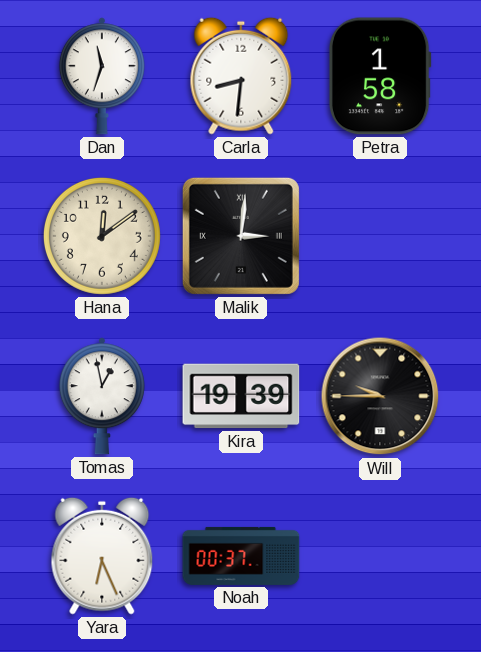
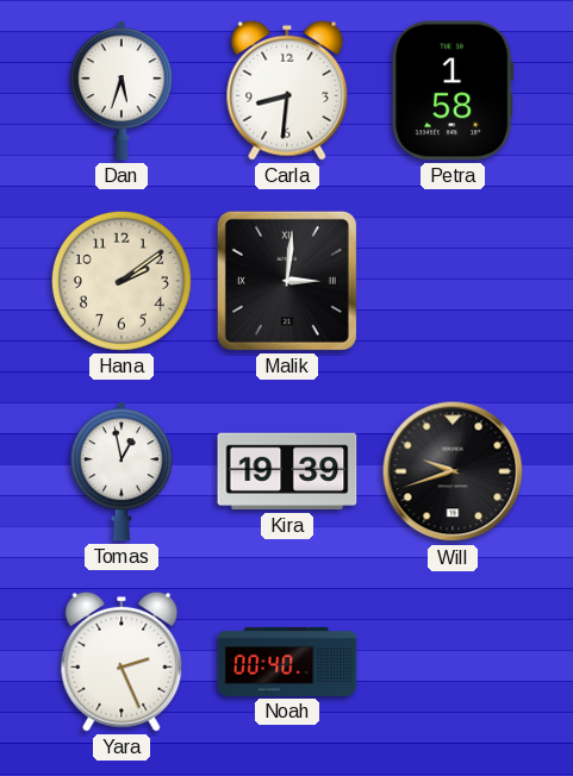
Dan: 11:33 -> 5:33
Hana: 12:09 -> 2:09
Will: 9:45 -> 9:42
Yara: 6:26 -> 2:26
Noah: 00:37 -> 00:40
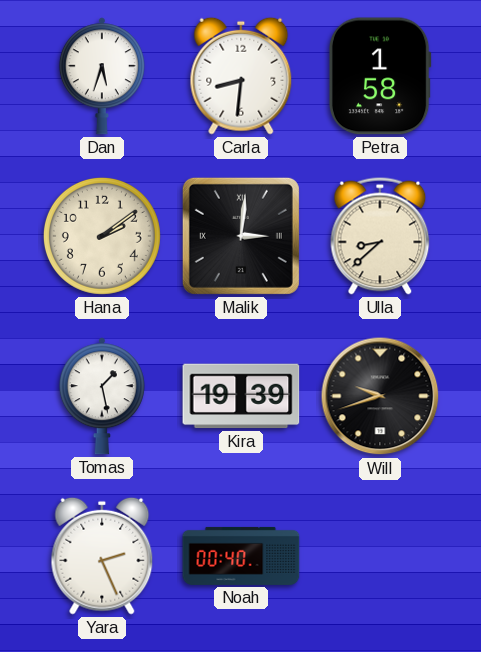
Ulla: none -> 8:38
Tomas: 12:58 -> 1:28
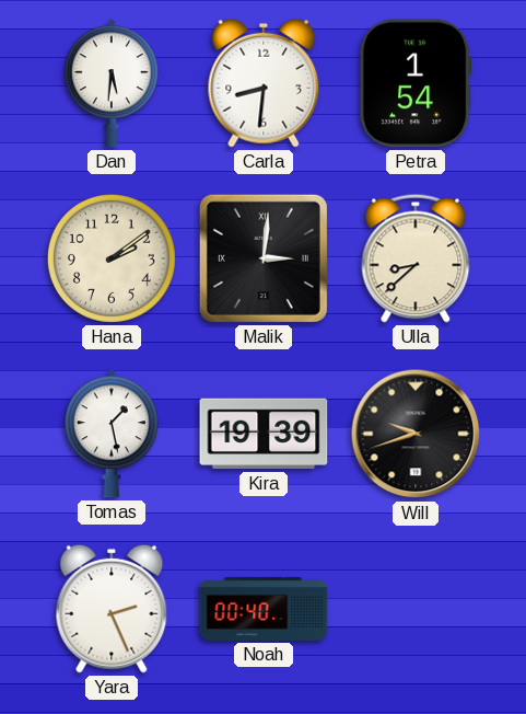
Dan: 5:33 -> 5:31
Petra: 1:58 -> 1:54
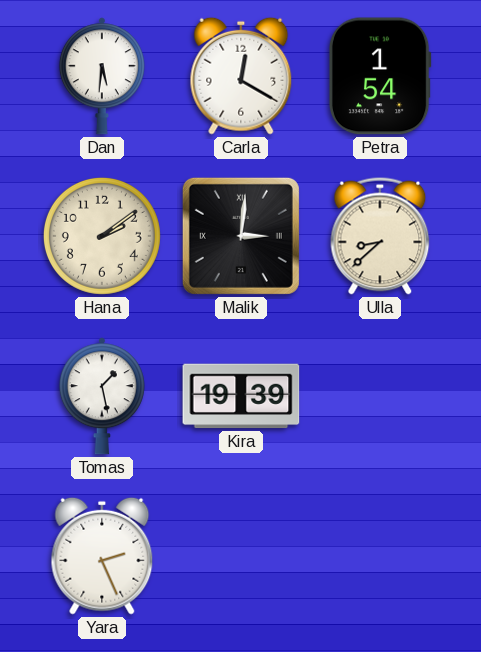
Carla: 8:31 -> 12:20
Will: 9:42 -> none
Noah: 00:40 -> none
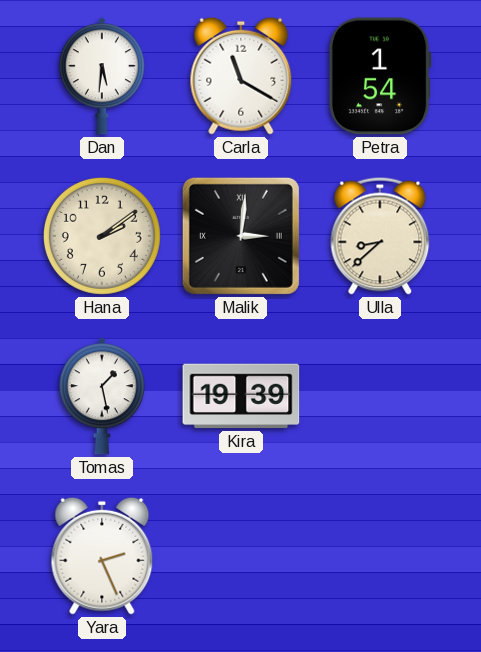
Carla: 12:20 -> 11:20
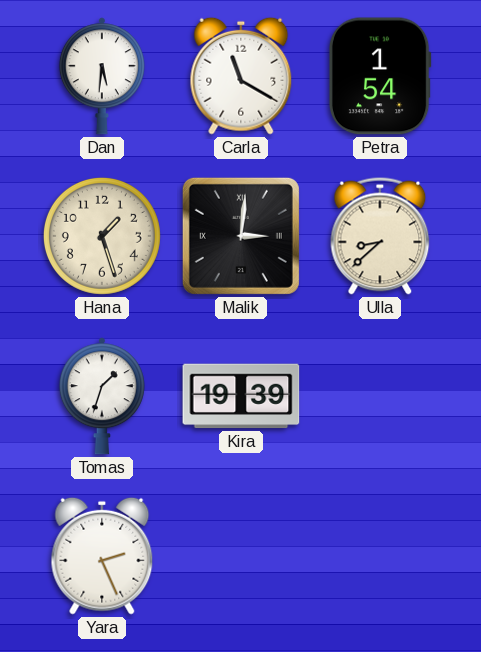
Hana: 2:09 -> 1:27
Tomas: 1:28 -> 1:33
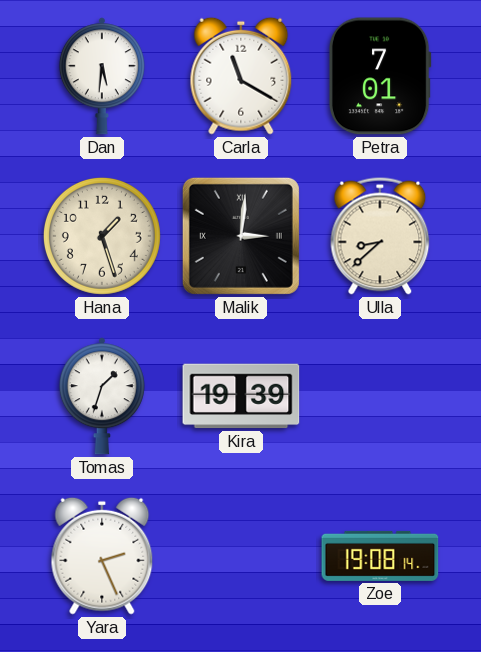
Petra: 1:54 -> 7:01
Zoe: none -> 19:08
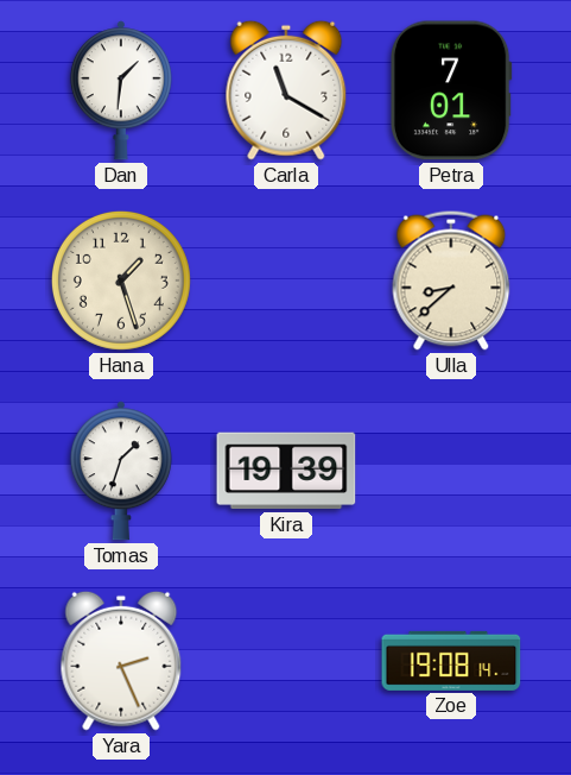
Dan: 5:31 -> 1:31
Malik: 3:01 -> none
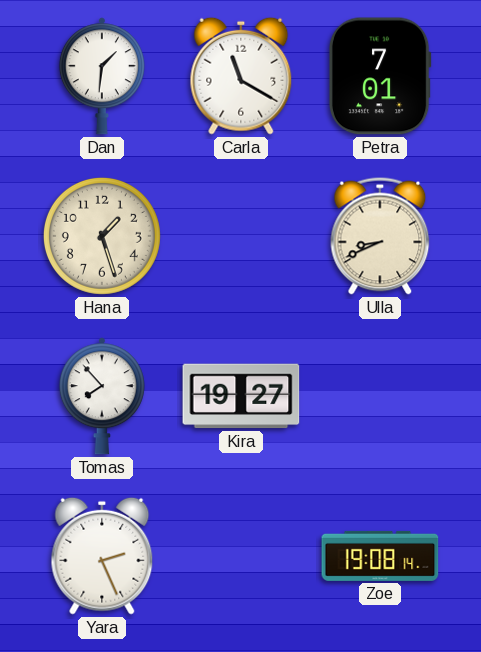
Ulla: 8:38 -> 8:41
Tomas: 1:33 -> 7:53
Kira: 19:39 -> 19:27
